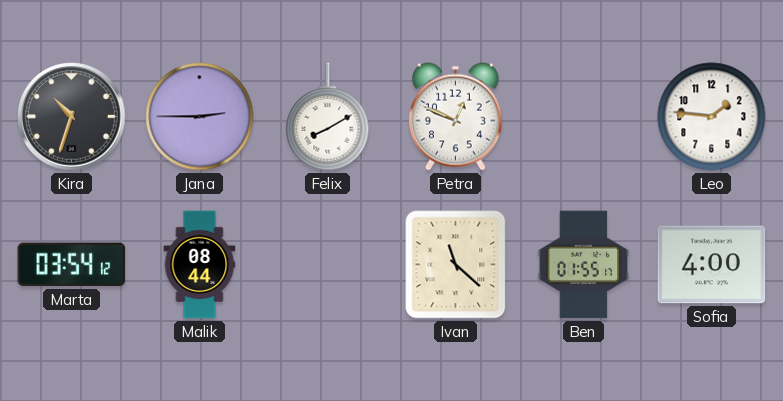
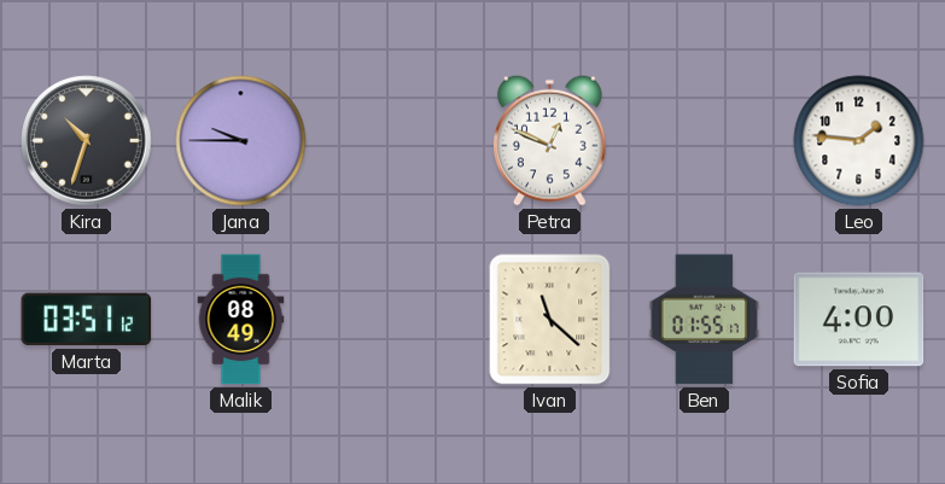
Jana: 2:45 -> 9:45
Felix: 8:10 -> none
Marta: 03:54 -> 03:51
Malik: 08:44 -> 08:49
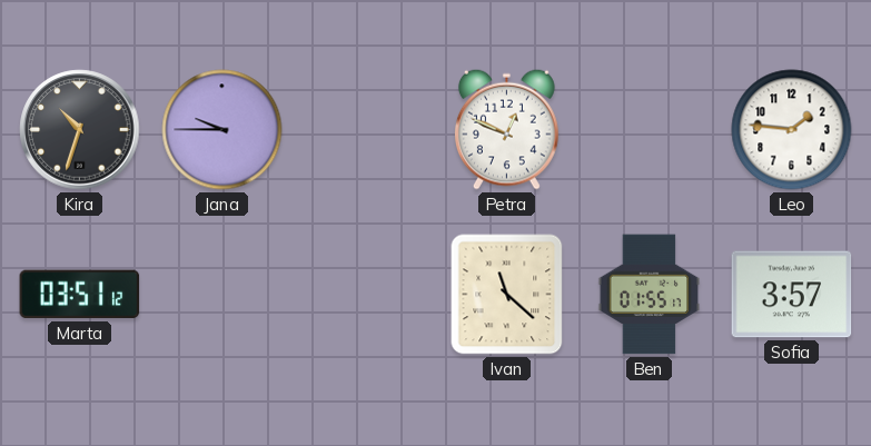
Malik: 08:49 -> none
Sofia: 4:00 -> 3:57
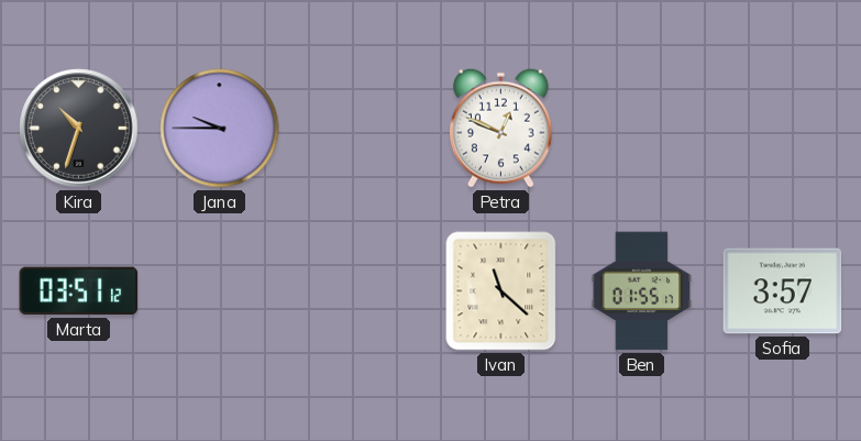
Leo: 1:46 -> none
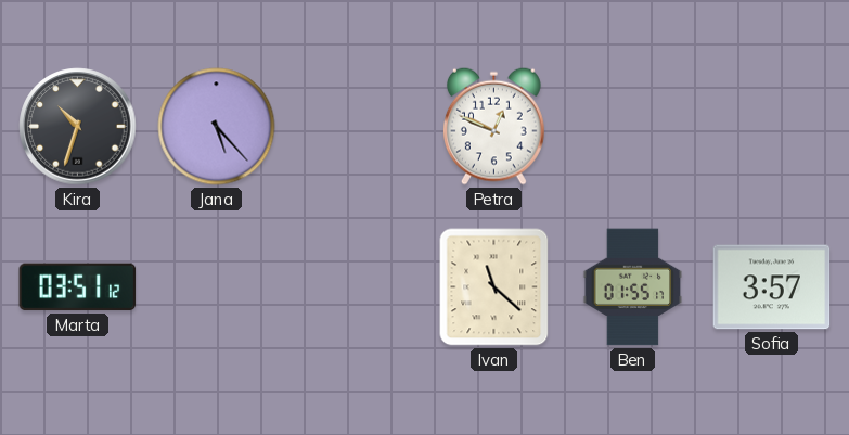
Jana: 9:45 -> 5:23
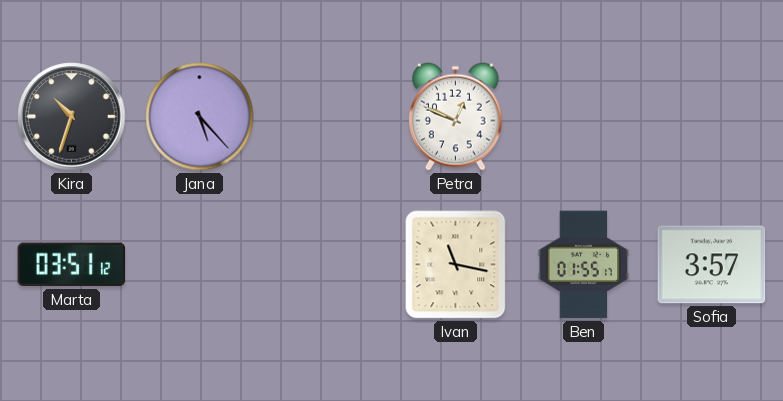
Ivan: 11:22 -> 11:17
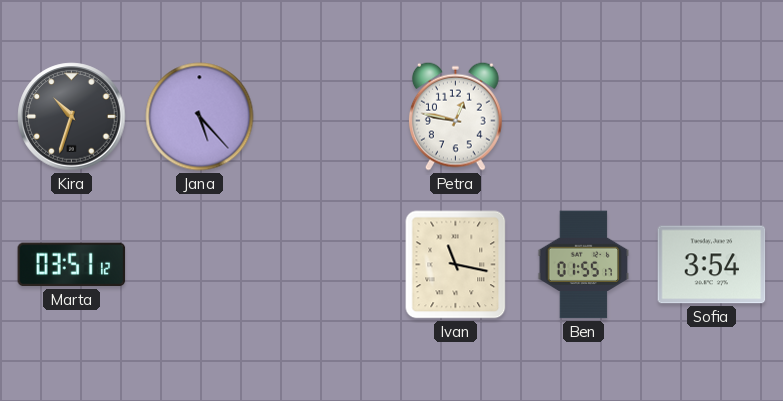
Petra: 12:49 -> 12:47
Sofia: 3:57 -> 3:54
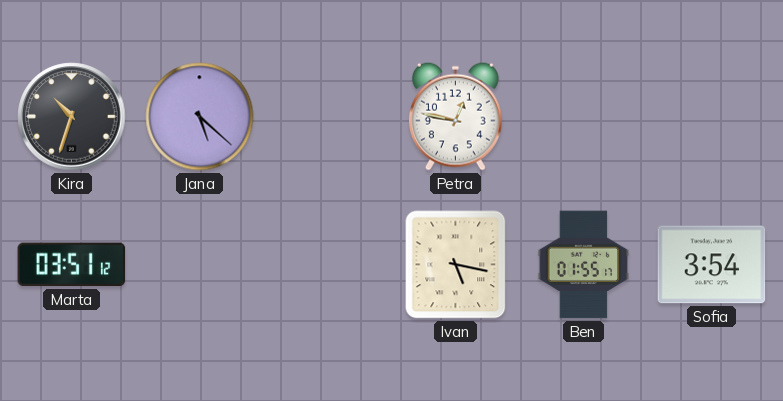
Jana: 5:23 -> 5:22
Ivan: 11:17 -> 5:17
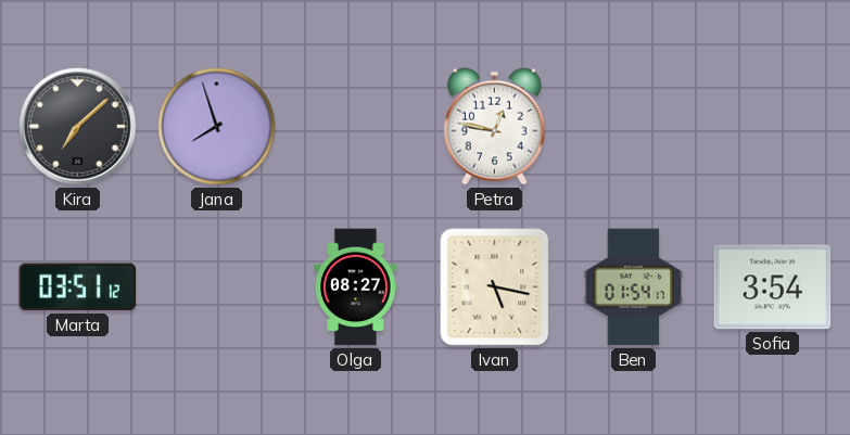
Kira: 10:33 -> 7:08
Jana: 5:22 -> 7:57
Olga: none -> 08:27
Ben: 01:55 -> 01:54
